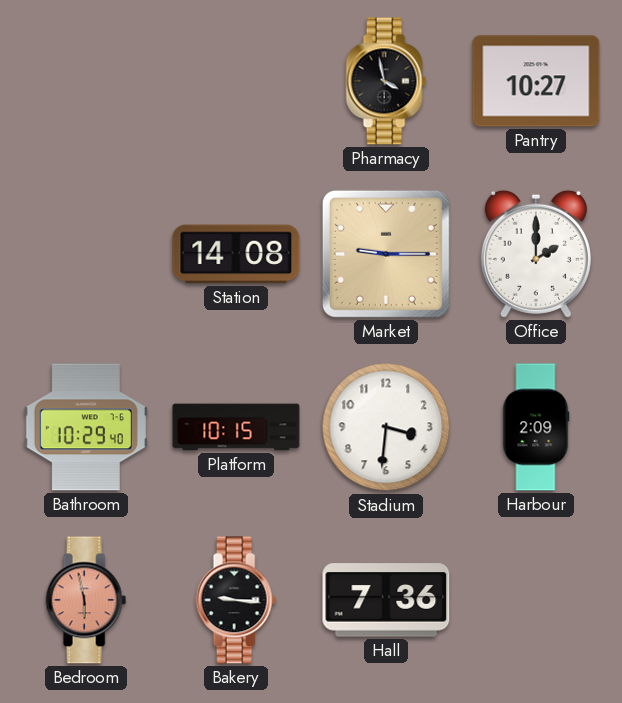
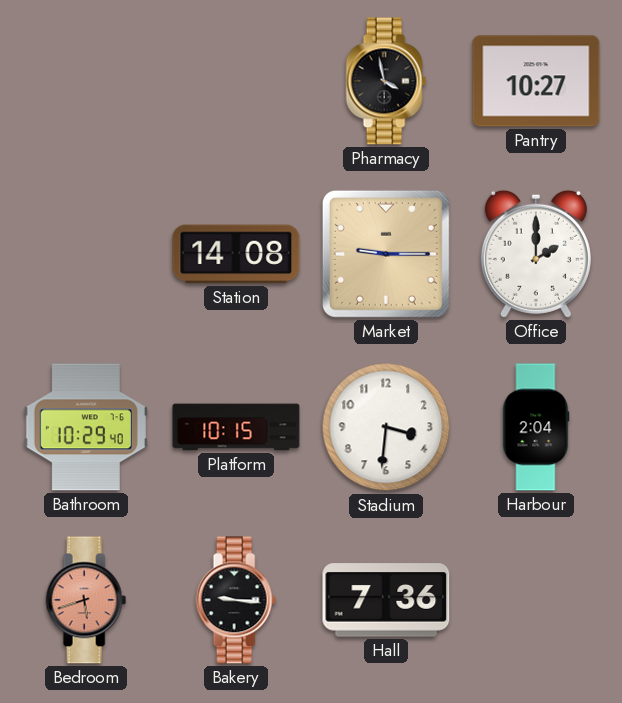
Harbour: 2:09 -> 2:04
Bedroom: 5:58 -> 5:42
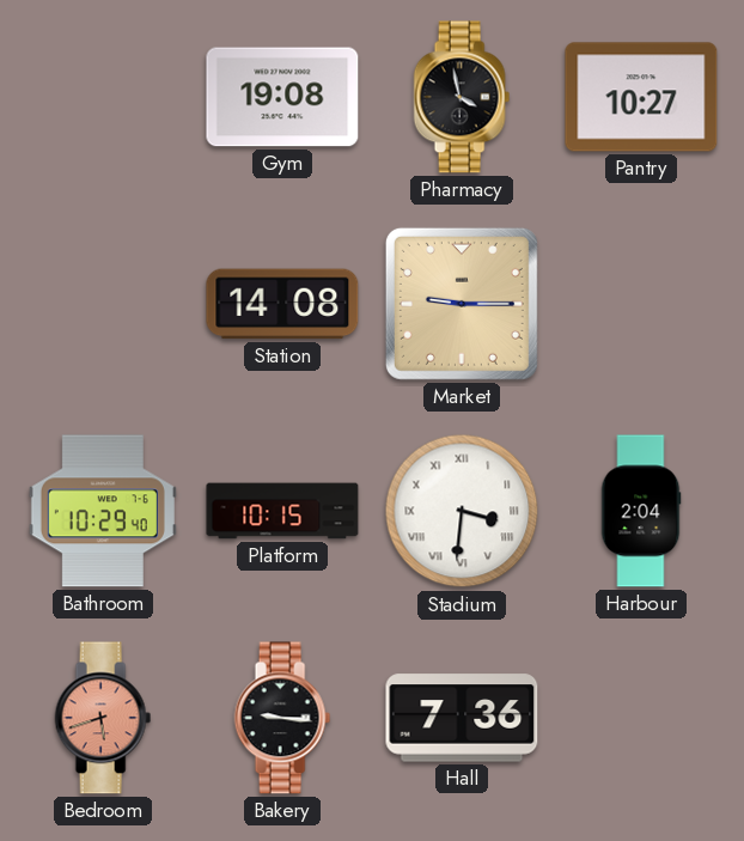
Gym: none -> 19:08
Office: 2:00 -> none
Stadium numerals: Arabic -> Roman
